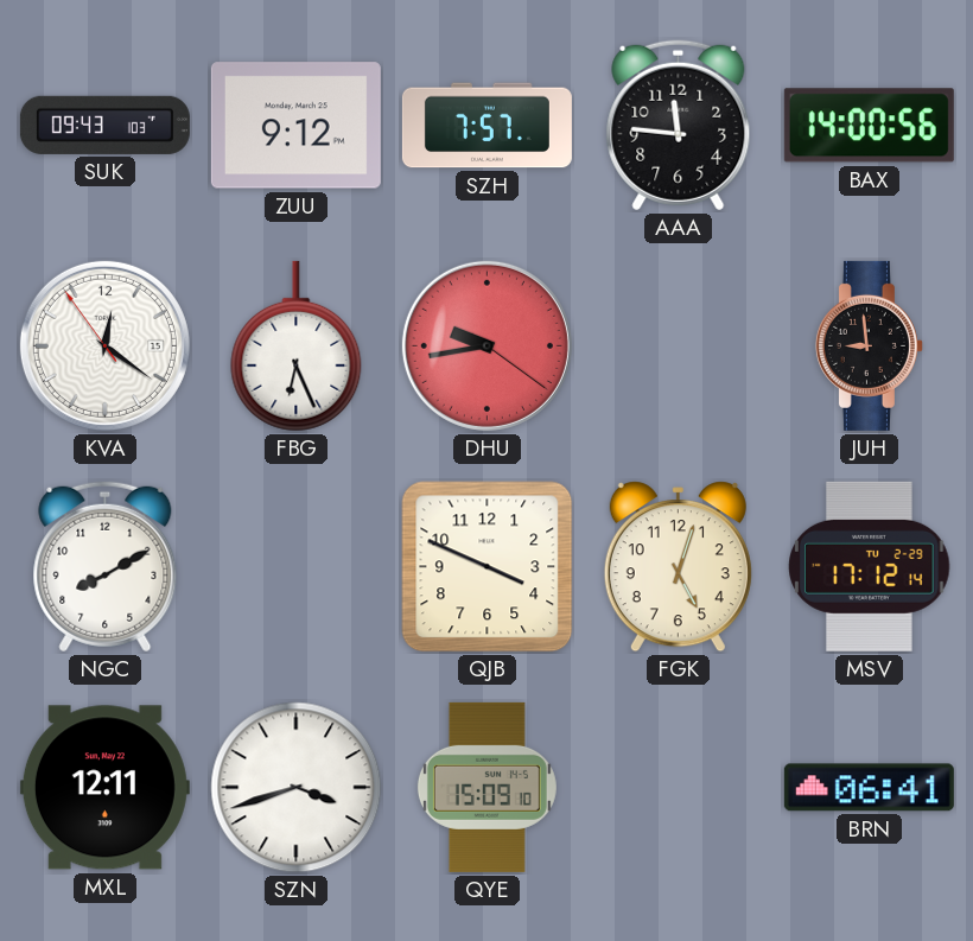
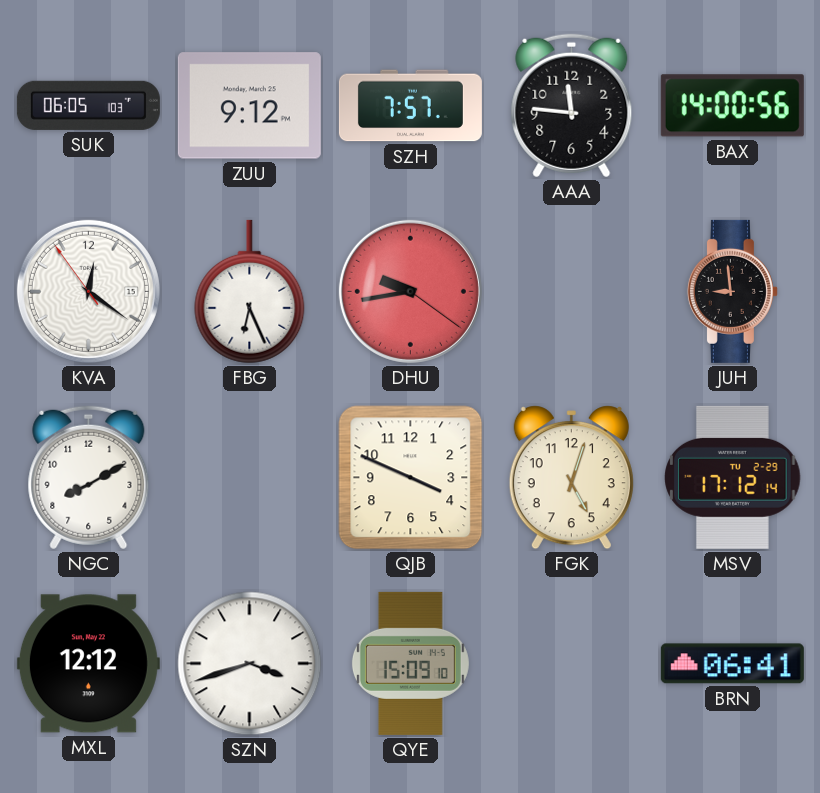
SUK: 09:43 -> 06:05
MXL: 12:11 -> 12:12
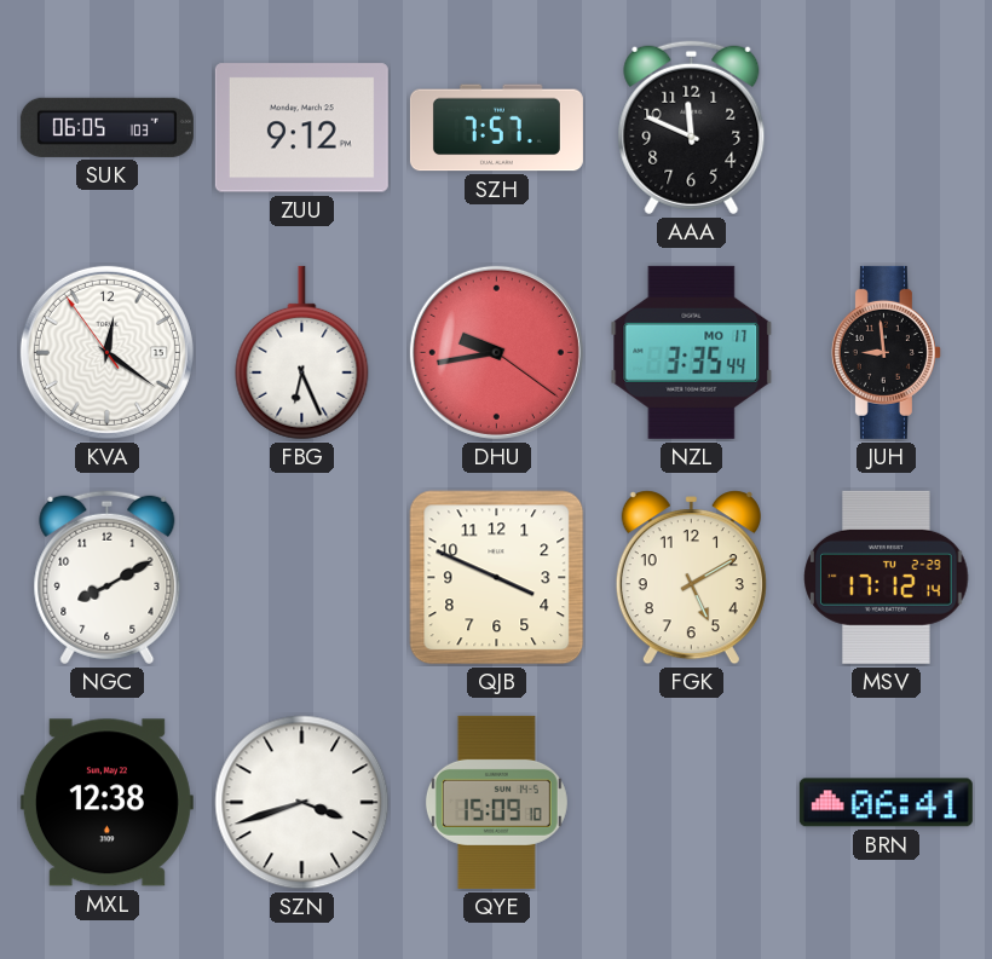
AAA: 11:46 -> 11:49
BAX: 14:00 -> none
NZL: none -> 3:35
FGK: 5:03 -> 5:10
MXL: 12:12 -> 12:38
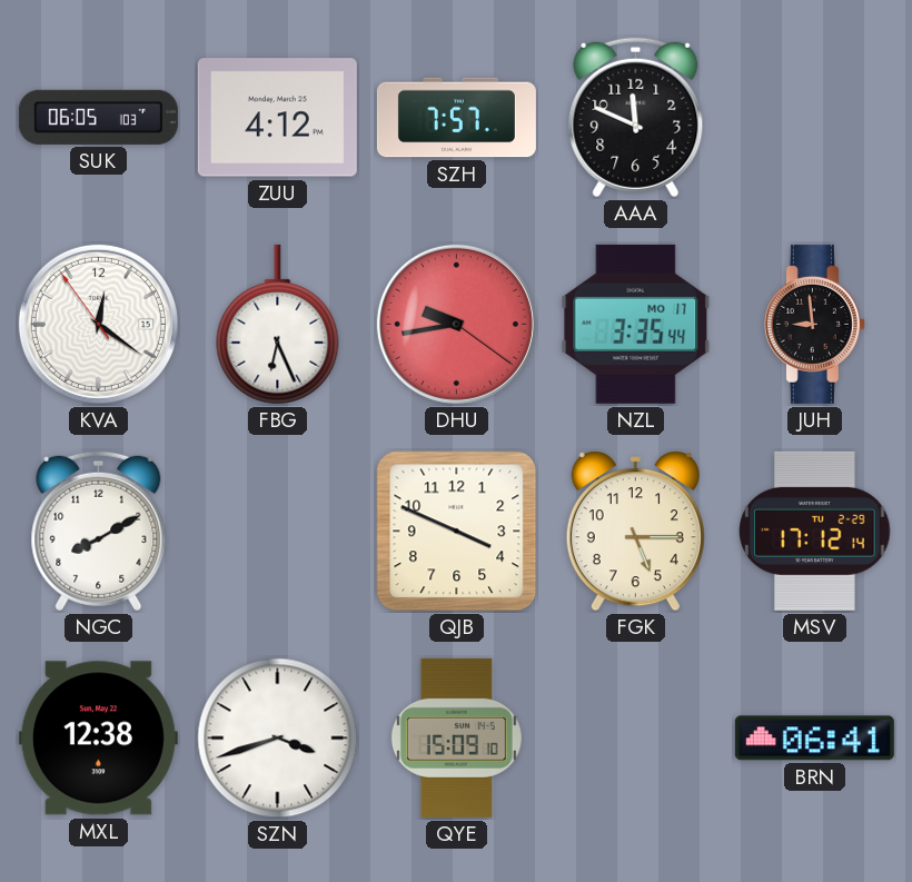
ZUU: 9:12 -> 4:12
FGK: 5:10 -> 5:15
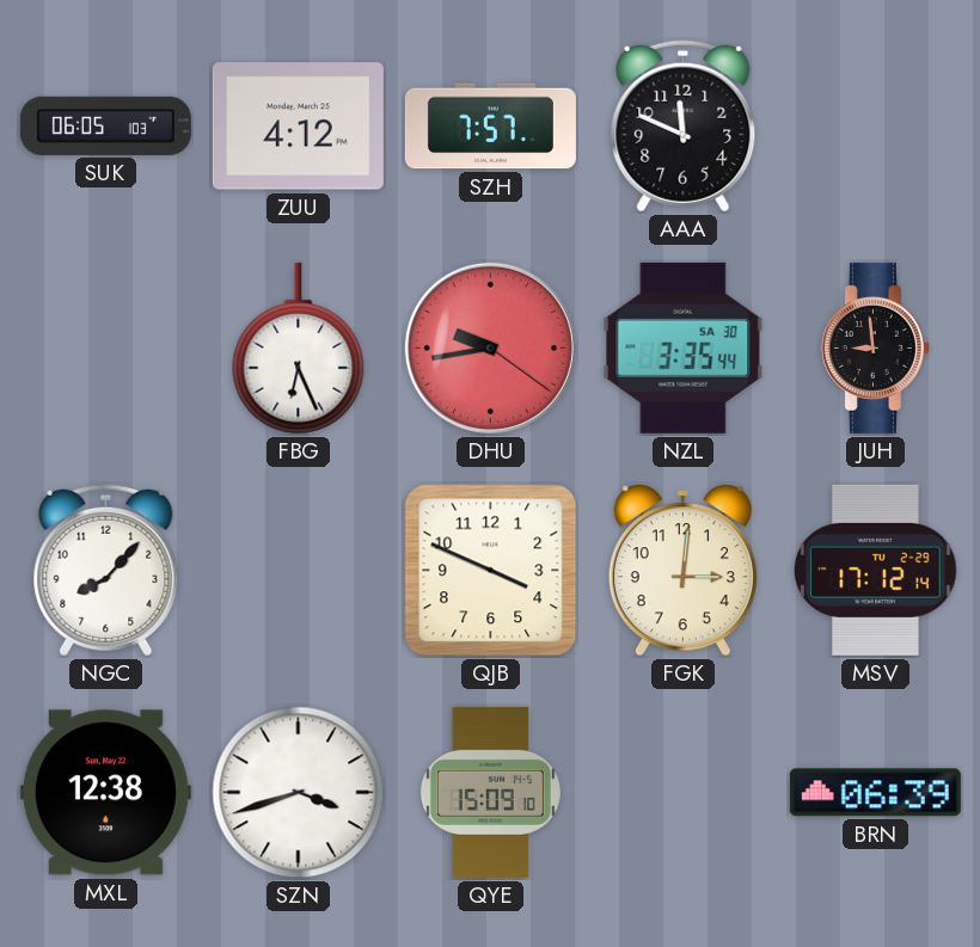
KVA: 12:20 -> none
NZL date: MO 17 -> SA 30
NGC: 8:10 -> 8:07
FGK: 5:15 -> 3:01
BRN: 06:41 -> 06:39
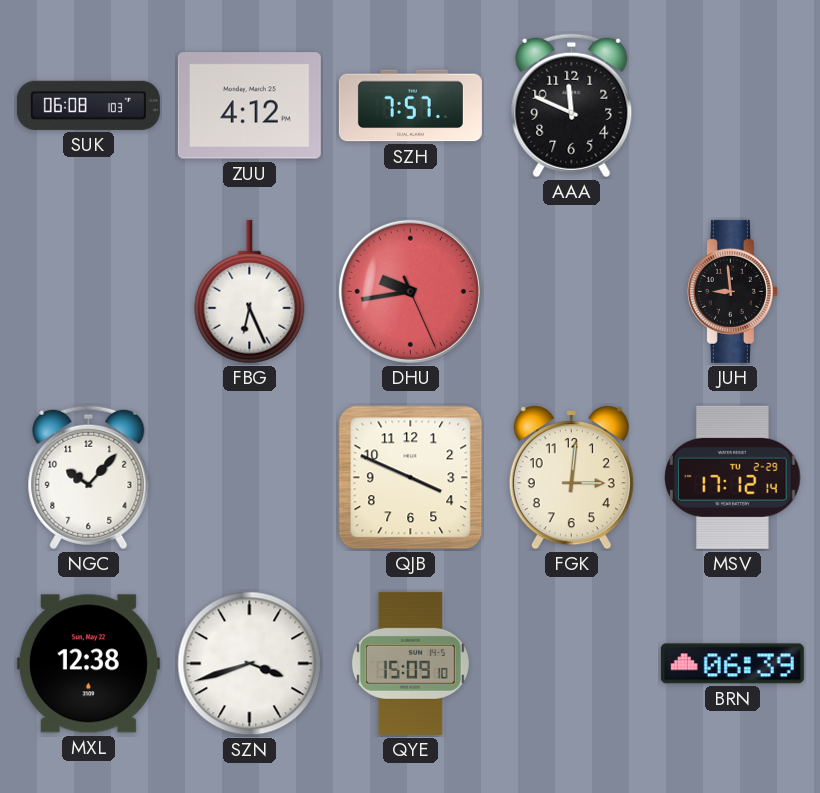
SUK: 06:05 -> 06:08
DHU: 9:43:21 -> 9:43:26
NZL: 3:35 -> none
NGC: 8:07 -> 10:07
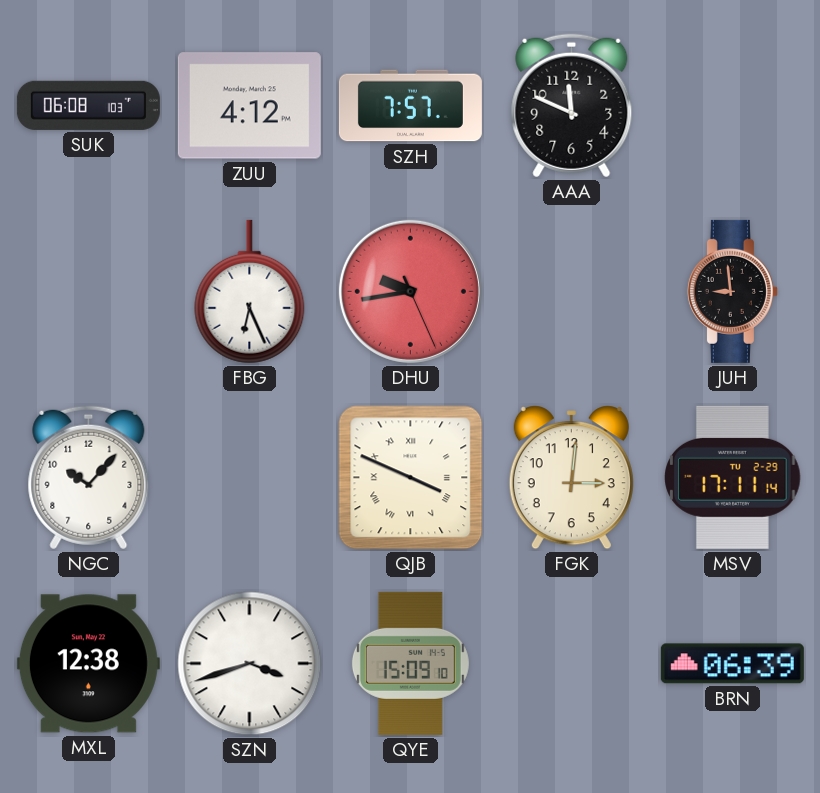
QJB numerals: Arabic -> Roman
MSV: 17:12 -> 17:11
